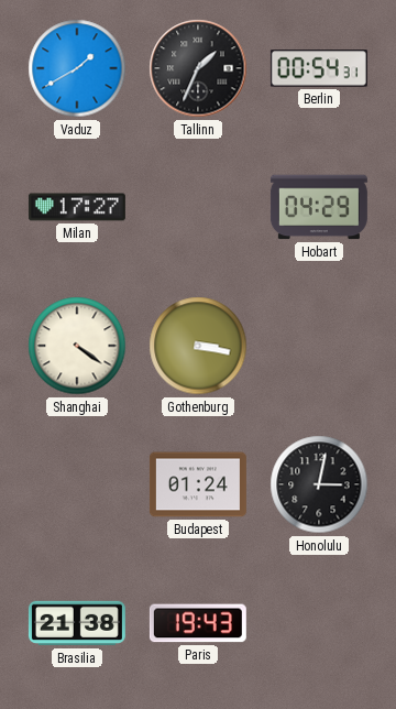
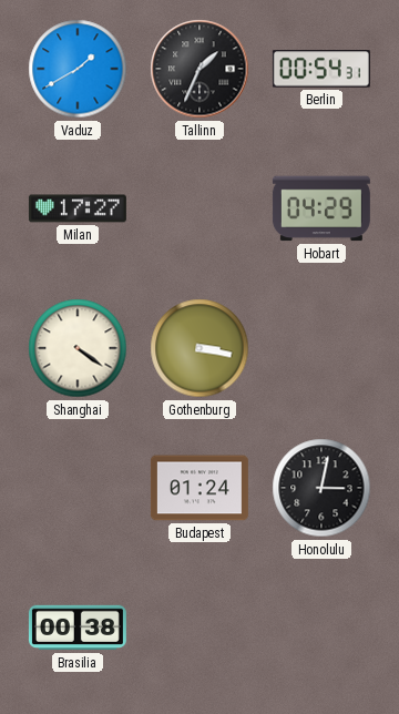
Brasilia: 21:38 -> 00:38
Paris: 19:43 -> none
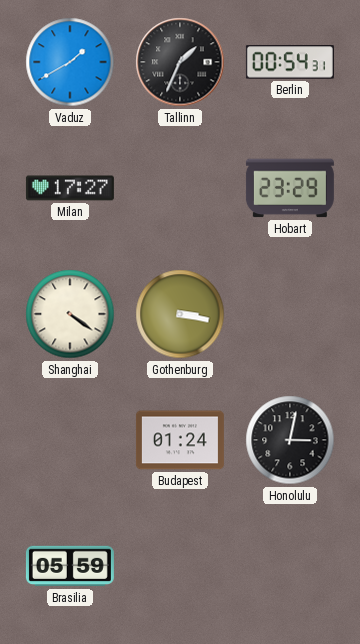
Hobart: 04:29 -> 23:29
Brasilia: 00:38 -> 05:59
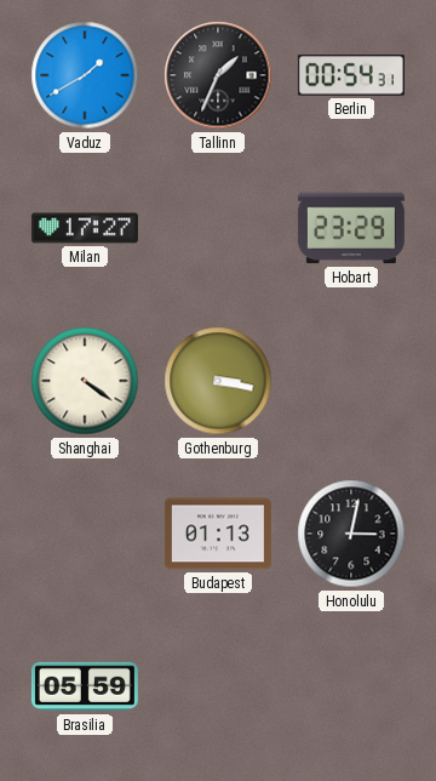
Budapest: 01:24 -> 01:13
